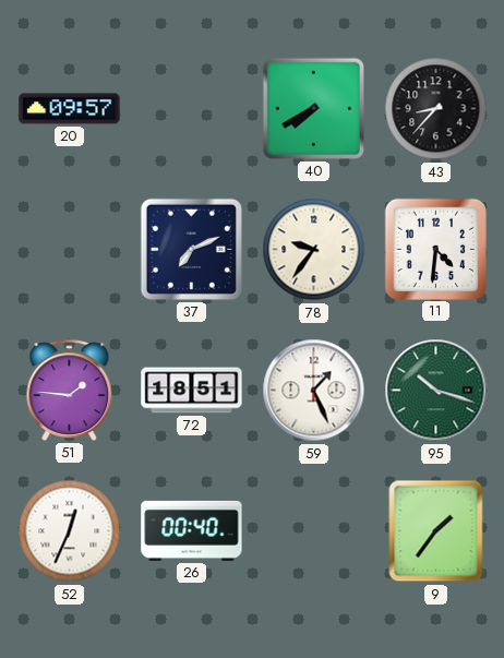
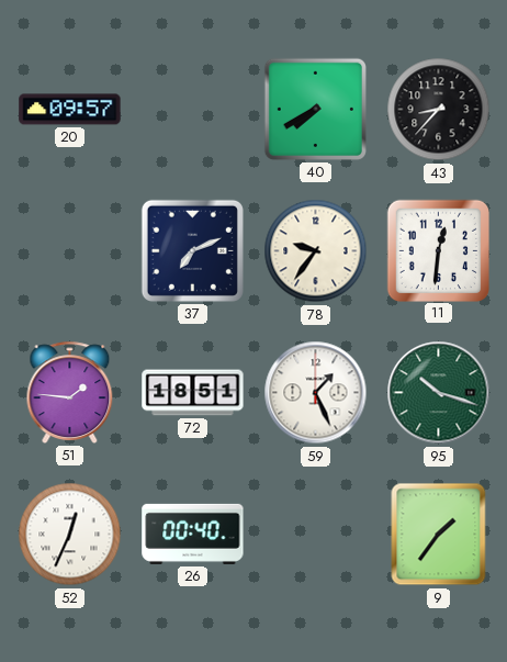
11: 4:31 -> 12:31
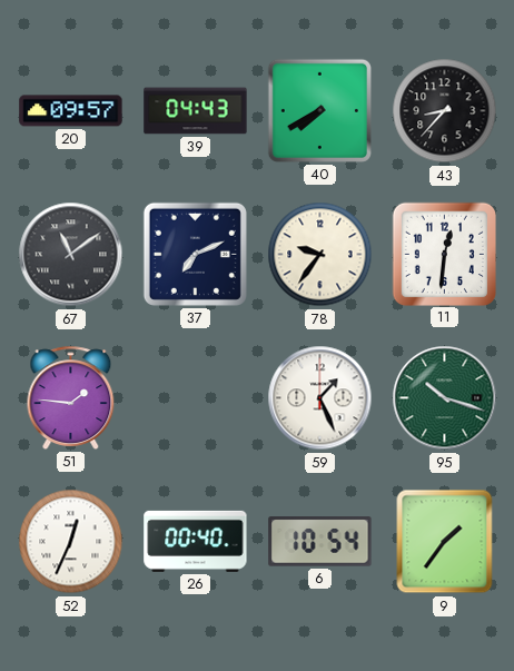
39: none -> 04:43
67: none -> 11:09
72: 18:51 -> none
6: none -> 10:54
